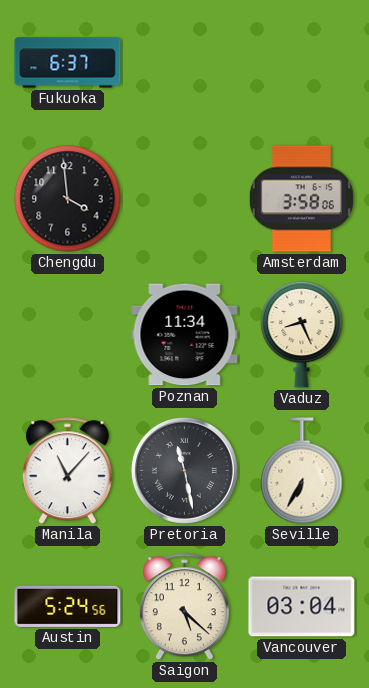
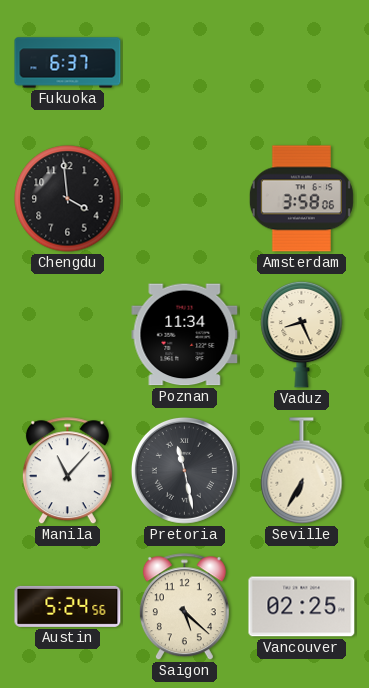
Vancouver: 03:04 -> 02:25
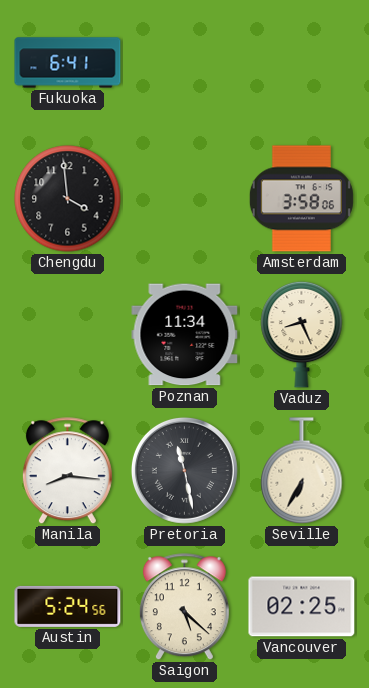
Fukuoka: 6:37 -> 6:41
Manila: 11:07 -> 8:16
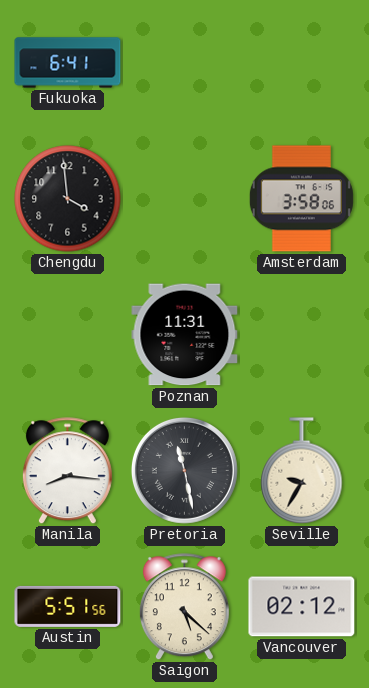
Poznan: 11:34 -> 11:31
Vaduz: 8:26 -> none
Seville: 6:35 -> 9:35
Austin: 5:24 -> 5:51
Vancouver: 02:25 -> 02:12
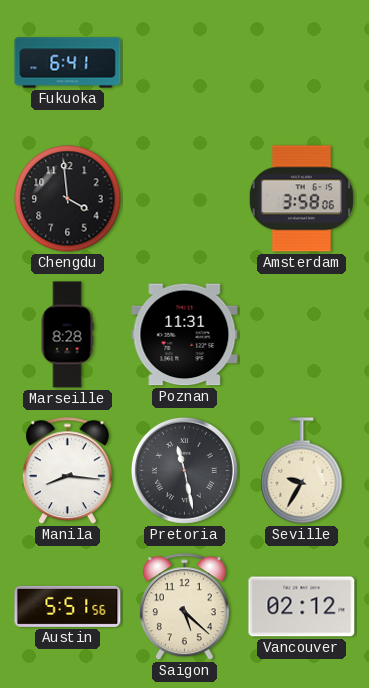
Marseille: none -> 8:28
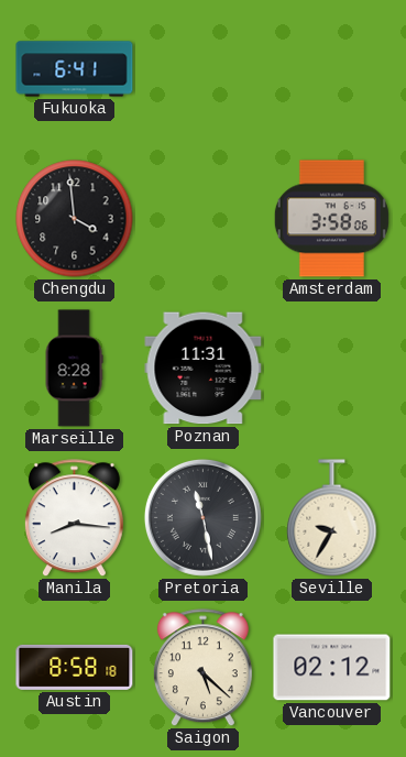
Austin: 5:51 -> 8:58
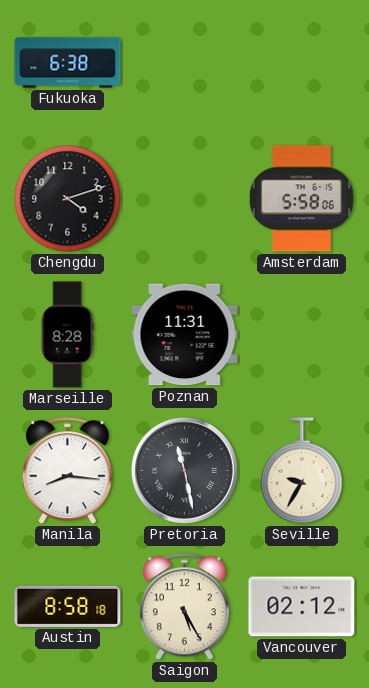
Fukuoka: 6:41 -> 6:38
Chengdu: 3:59 -> 4:12
Amsterdam: 3:58 -> 5:58
Saigon: 5:22 -> 5:25
